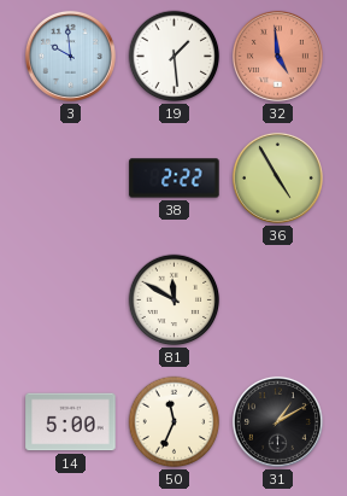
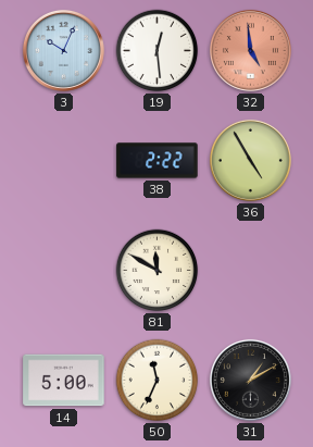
3: 9:59 -> 10:04
19: 1:29 -> 12:29
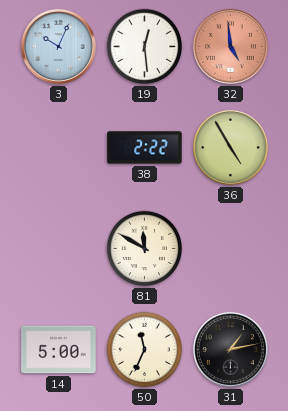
31: 1:10 -> 1:13
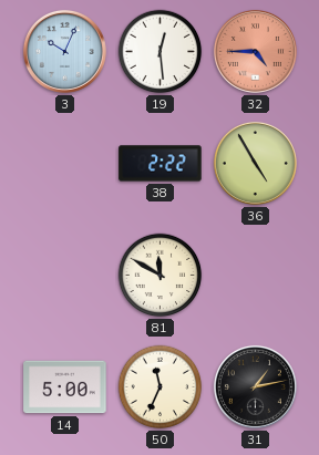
32: 4:59 -> 4:45
